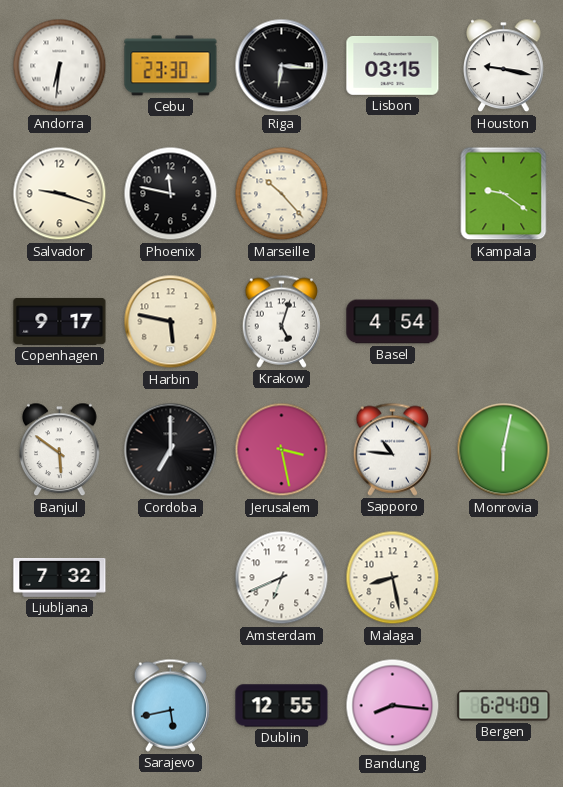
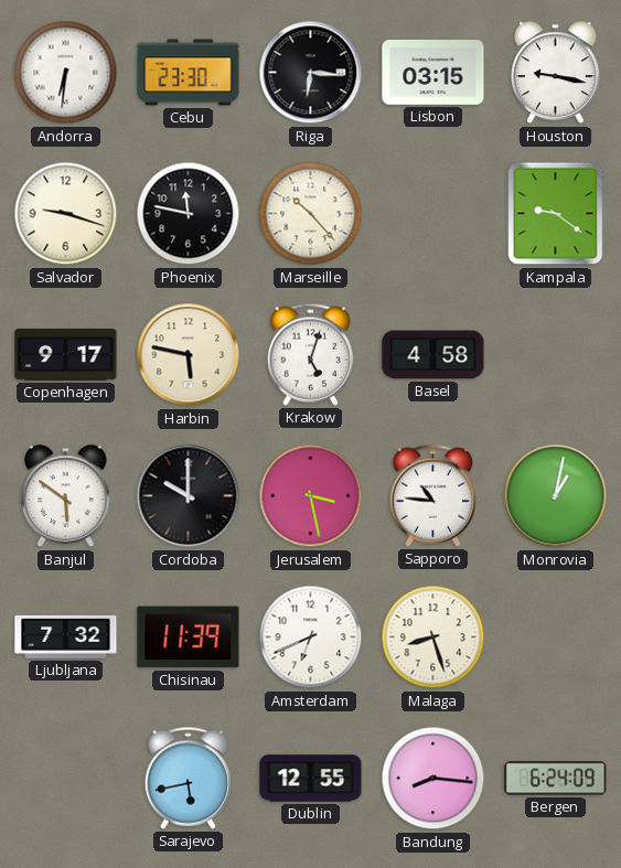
Basel: 4:54 -> 4:58
Cordoba: 7:00 -> 10:00
Monrovia: 6:02 -> 1:02
Chisinau: none -> 11:39
Malaga: 8:28 -> 8:27
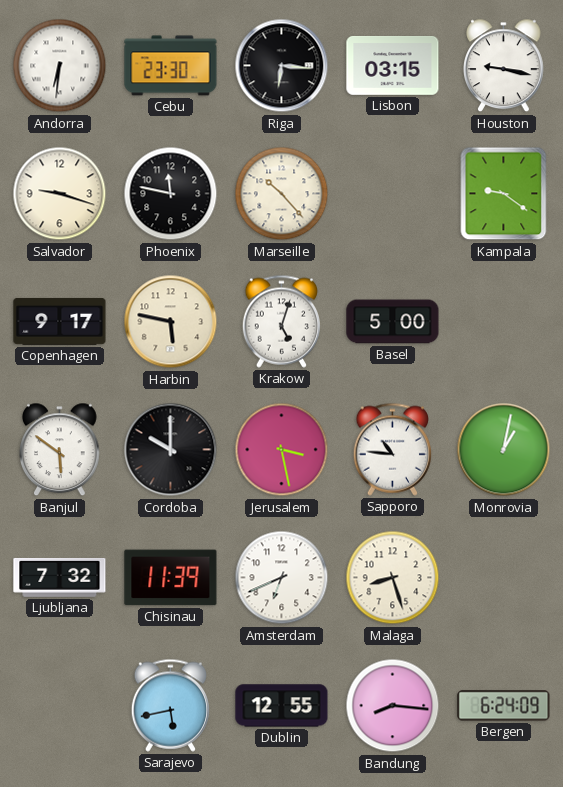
Basel: 4:58 -> 5:00
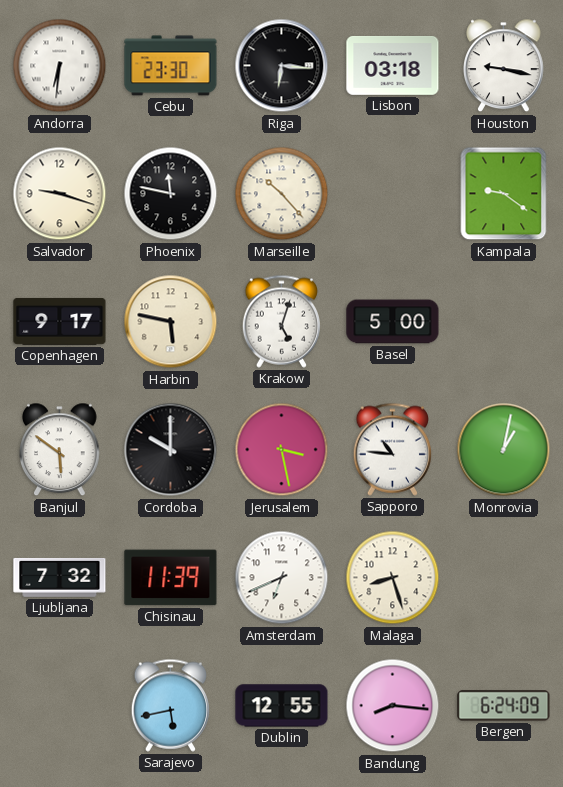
Lisbon: 03:15 -> 03:18
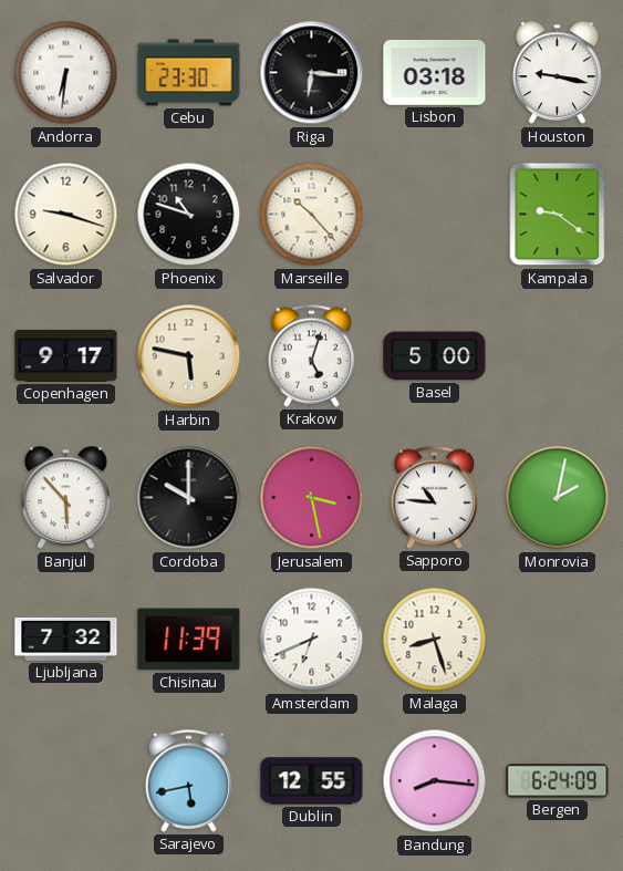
Phoenix: 11:47 -> 10:48
Banjul: 5:51 -> 5:53
Monrovia: 1:02 -> 2:02
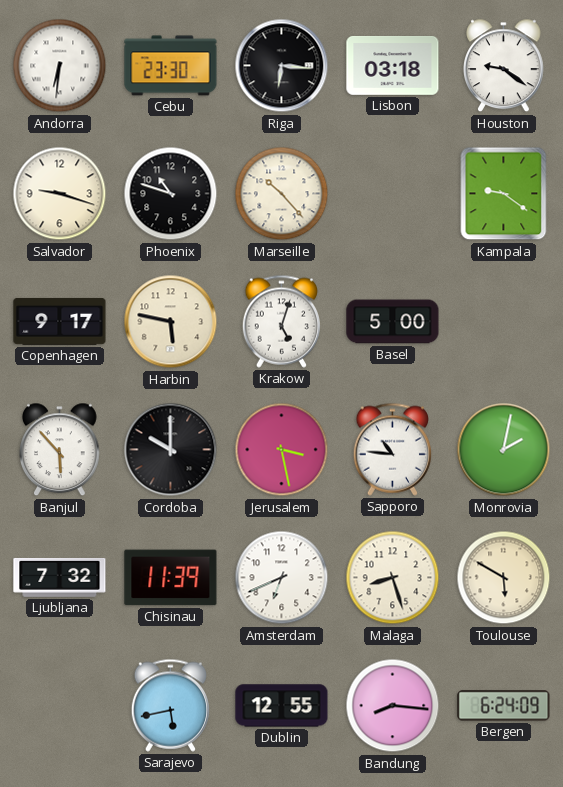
Houston: 9:17 -> 9:21
Toulouse: none -> 5:50
